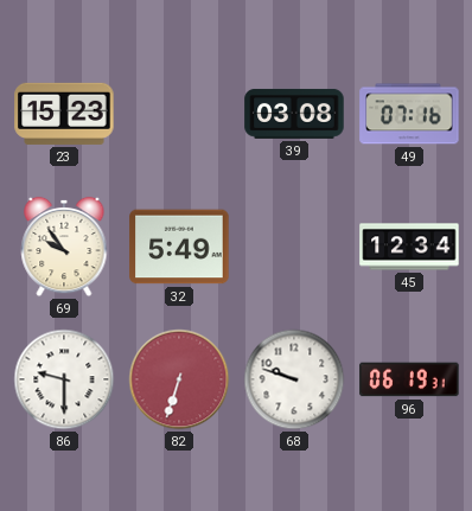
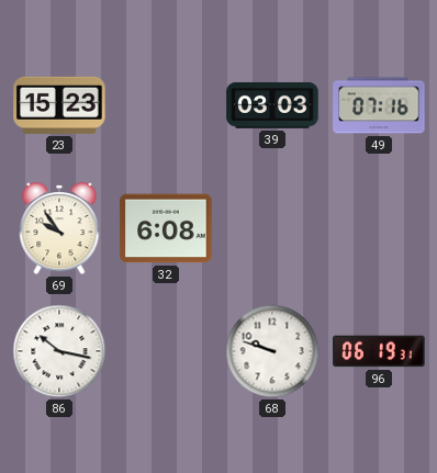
39: 03:08 -> 03:03
32: 5:49 -> 6:08
45: 12:34 -> none
86: 9:30 -> 10:17
82: 6:33 -> none
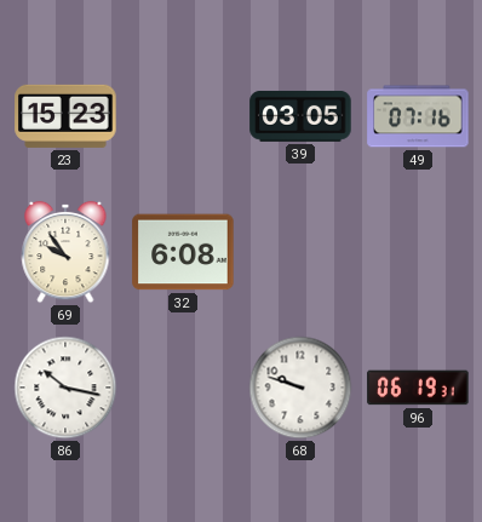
39: 03:03 -> 03:05
